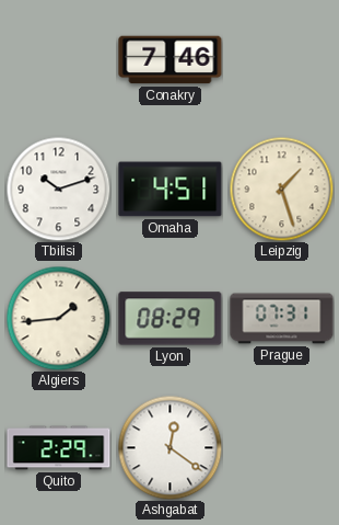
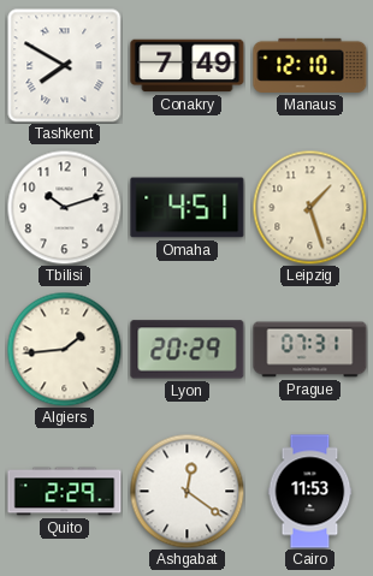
Tashkent: none -> 7:50
Conakry: 7:46 -> 7:49
Manaus: none -> 12:10
Lyon: 08:29 -> 20:29
Cairo: none -> 11:53
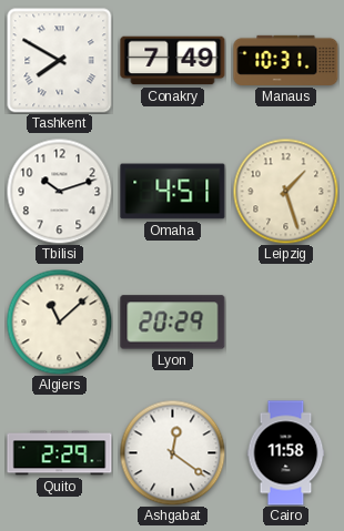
Manaus: 12:10 -> 10:31
Algiers: 1:44 -> 11:08
Prague: 07:31 -> none
Cairo: 11:53 -> 11:58
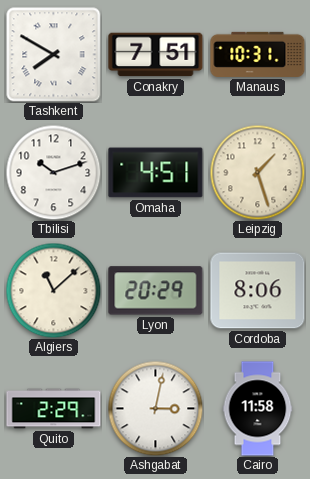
Conakry: 7:49 -> 7:51
Cordoba: none -> 8:06
Ashgabat: 12:21 -> 3:02
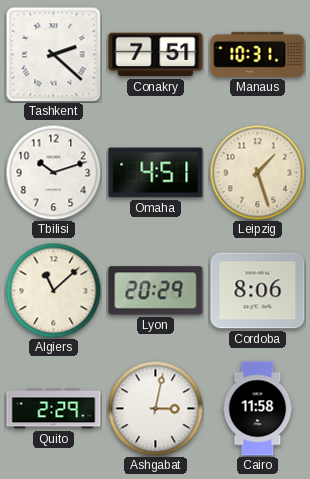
Tashkent: 7:50 -> 2:22
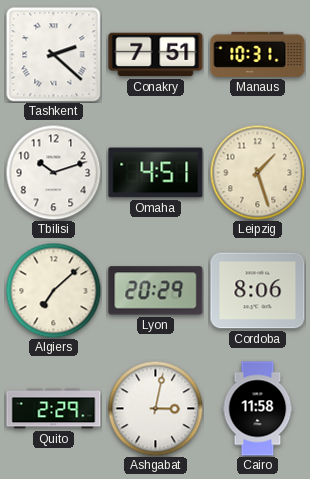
Algiers: 11:08 -> 7:08
